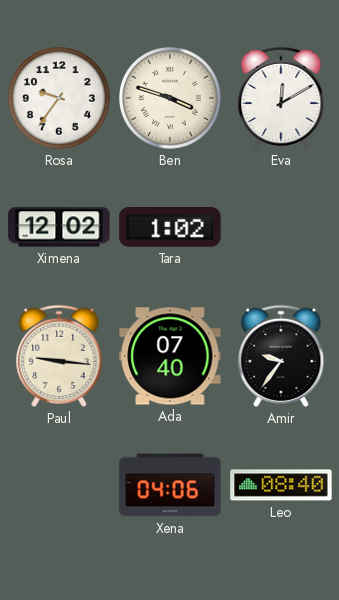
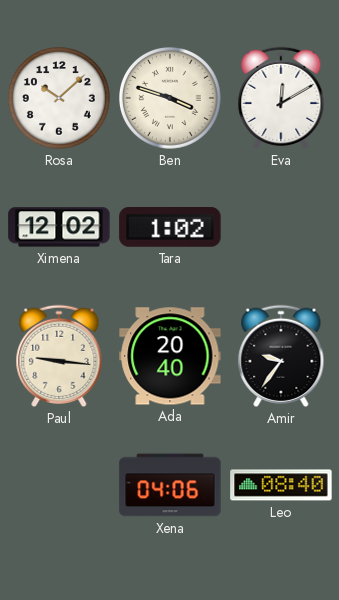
Rosa: 9:36 -> 10:08
Ada: 07:40 -> 20:40
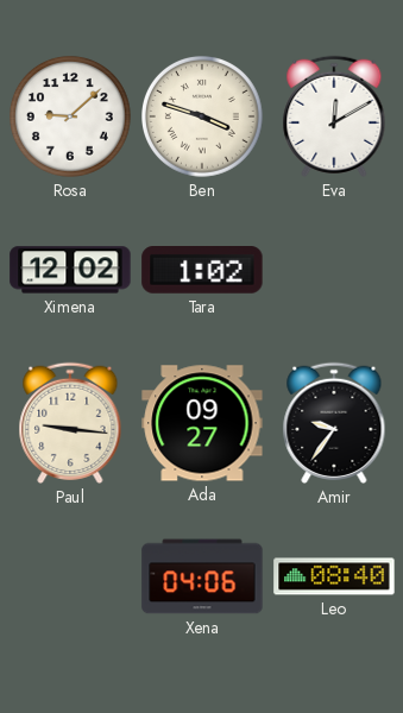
Rosa: 10:08 -> 9:08
Ada: 20:40 -> 09:27
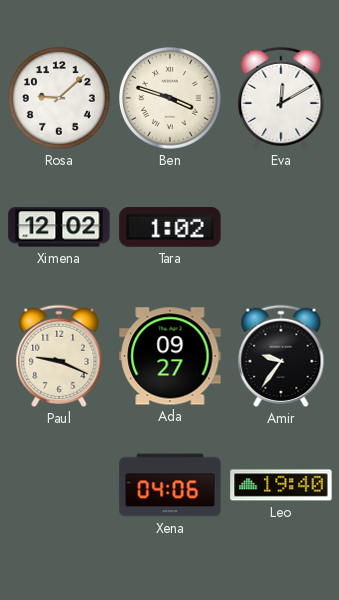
Paul: 9:16 -> 9:19
Leo: 08:40 -> 19:40
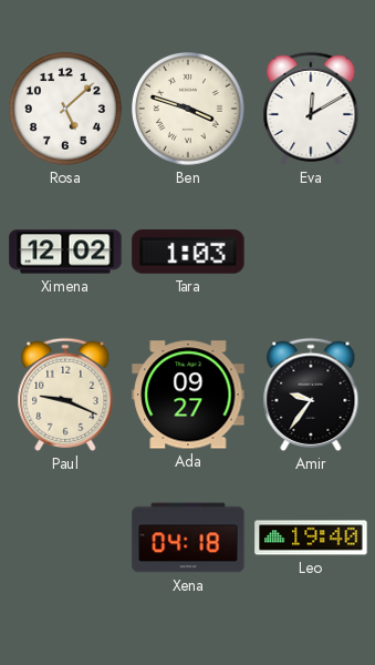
Rosa: 9:08 -> 5:08
Tara: 1:02 -> 1:03
Xena: 04:06 -> 04:18
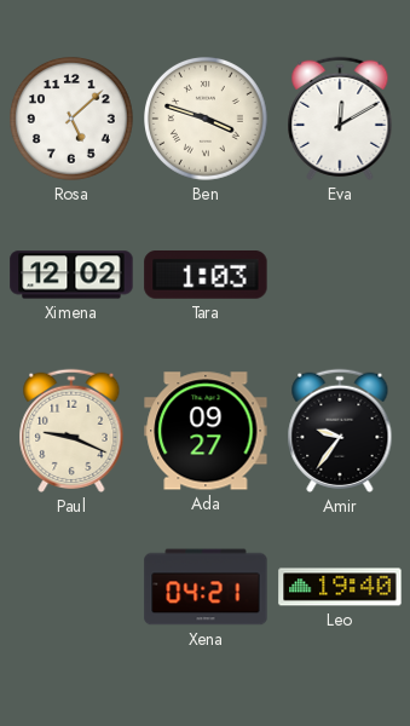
Xena: 04:18 -> 04:21
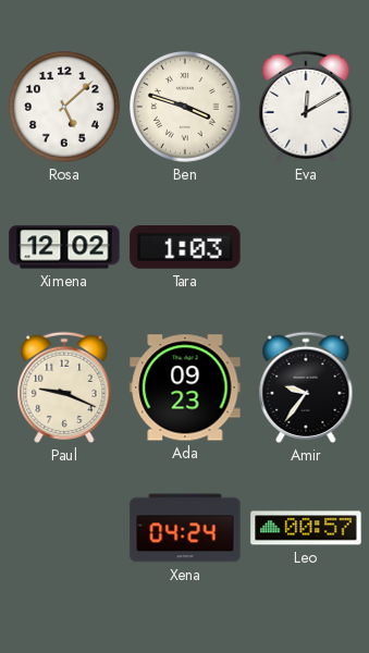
Ada: 09:27 -> 09:23
Xena: 04:21 -> 04:24
Leo: 19:40 -> 00:57
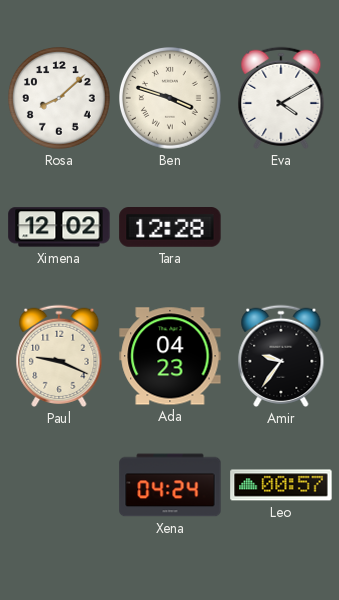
Rosa: 5:08 -> 8:08
Eva: 12:10 -> 4:10
Tara: 1:03 -> 12:28
Ada: 09:23 -> 04:23
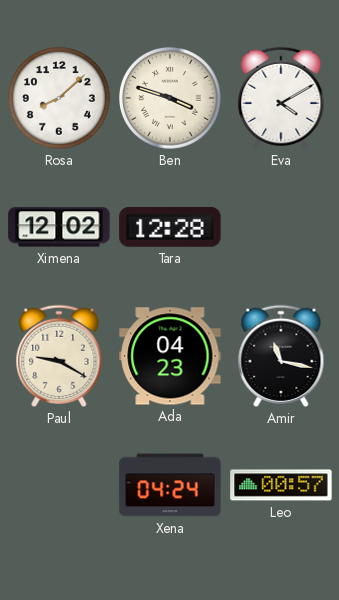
Paul: 9:19 -> 9:20
Amir: 9:36 -> 11:17
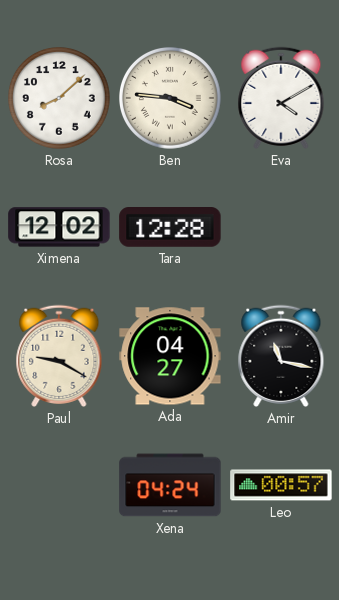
Ben: 3:48 -> 3:46
Ada: 04:23 -> 04:27
